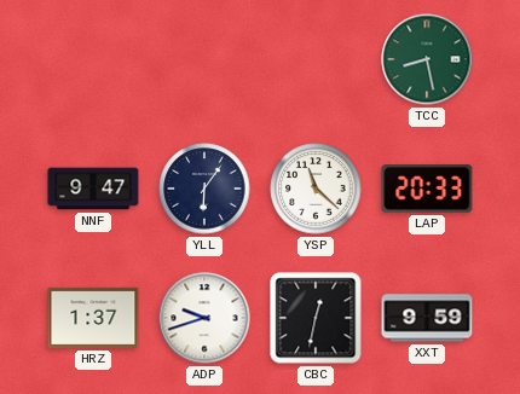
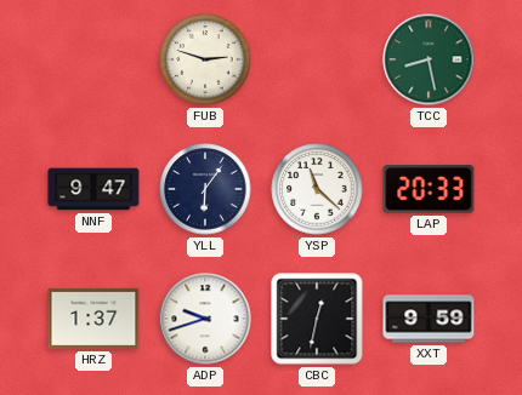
FUB: none -> 2:48
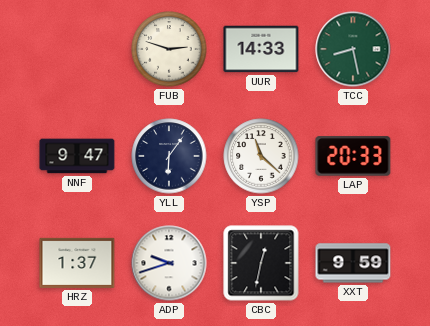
UUR: none -> 14:33
